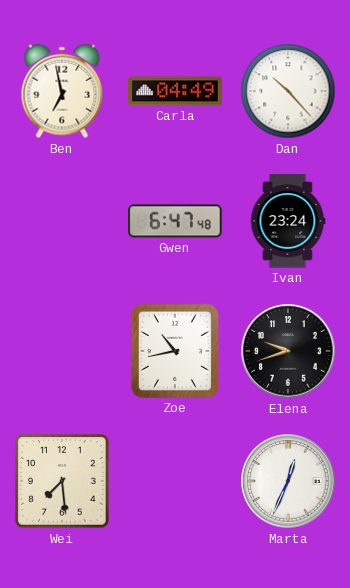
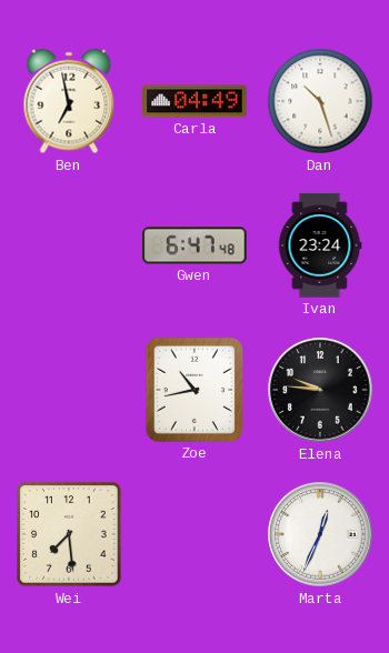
Dan: 10:23 -> 10:27
Elena: 9:42 -> 9:46
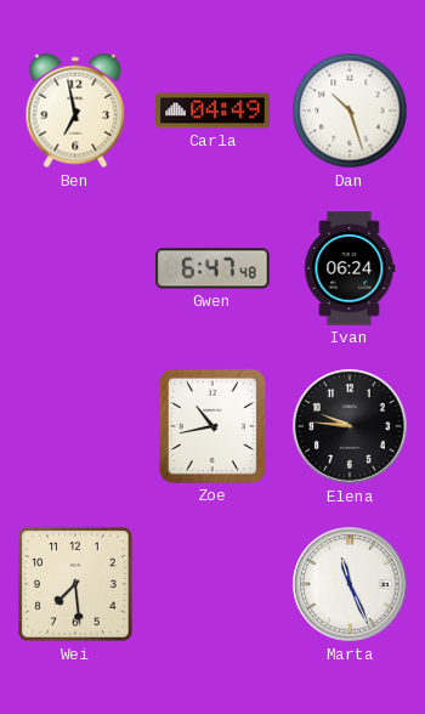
Ivan: 23:24 -> 06:24
Marta: 12:34 -> 11:26
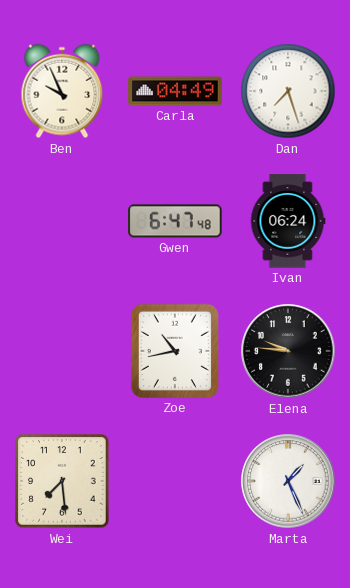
Ben: 6:58 -> 9:56
Dan: 10:27 -> 7:27
Marta: 11:26 -> 1:26
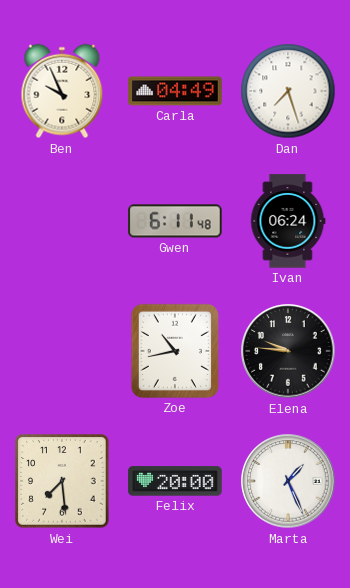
Gwen: 6:47 -> 6:11
Felix: none -> 20:00
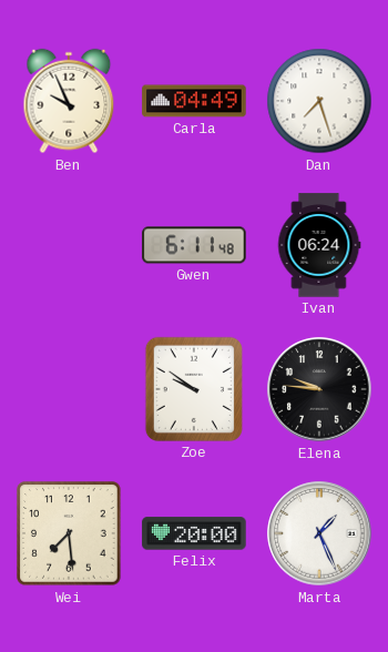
Zoe: 10:43 -> 9:51
